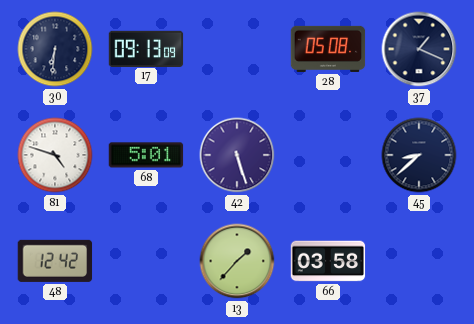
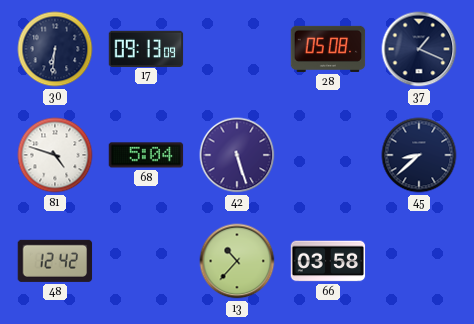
68: 5:01 -> 5:04
13: 1:37 -> 10:37
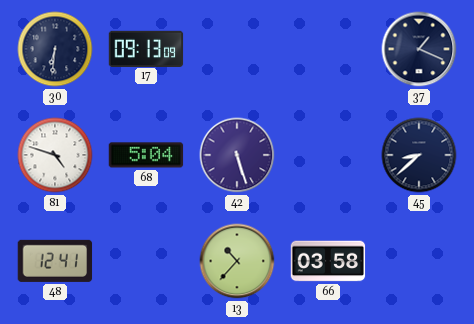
28: 05:08 -> none
48: 12:42 -> 12:41
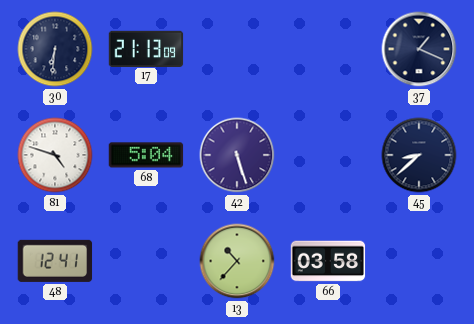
17: 09:13 -> 21:13
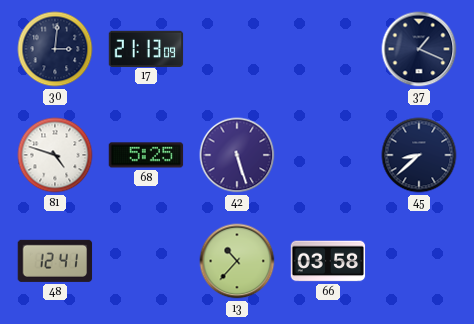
30: 6:31 -> 3:01
68: 5:04 -> 5:25
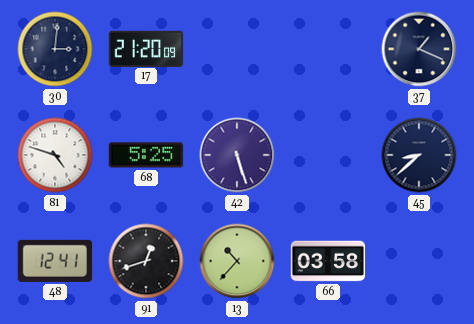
17: 21:13 -> 21:20
91: none -> 12:42
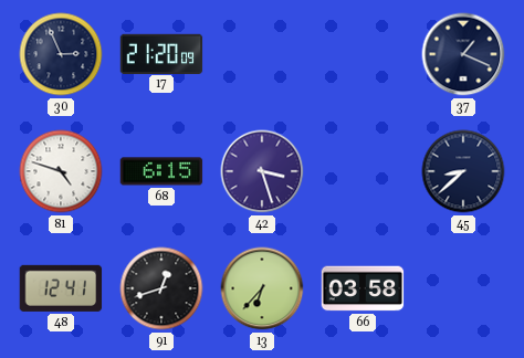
30: 3:01 -> 2:56
68: 5:25 -> 6:15
42: 5:27 -> 3:27
13: 10:37 -> 6:37
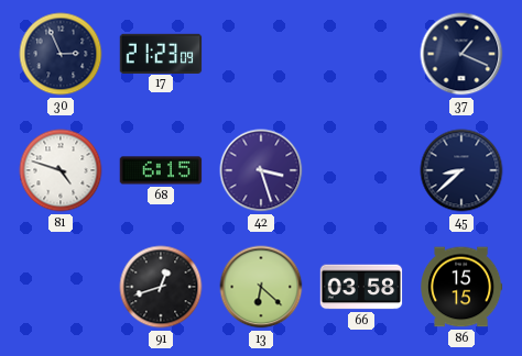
17: 21:20 -> 21:23
48: 12:41 -> none
13: 6:37 -> 6:22
86: none -> 15:15
